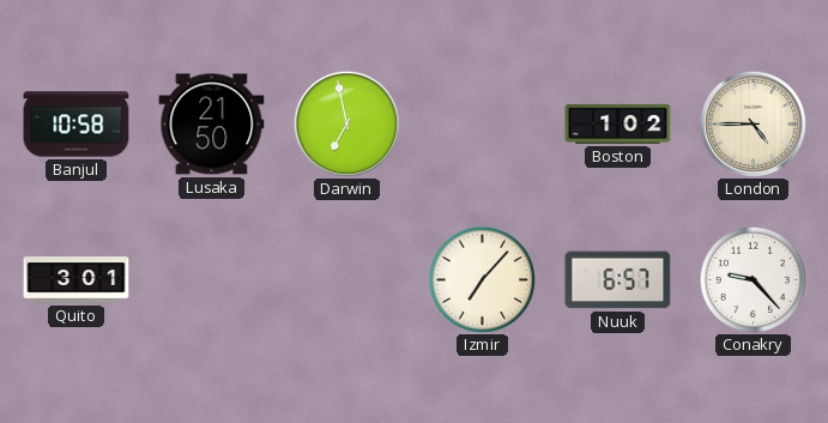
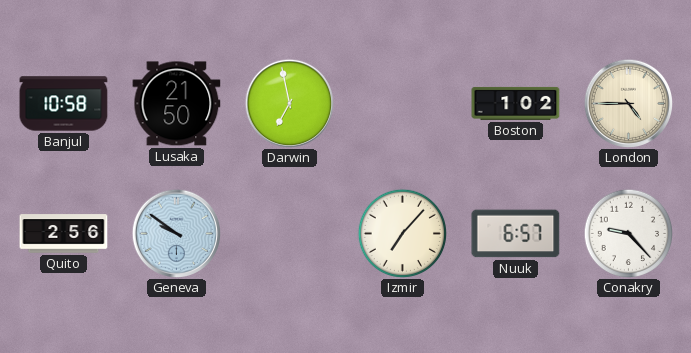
Quito: 3:01 -> 2:56
Geneva: none -> 9:51
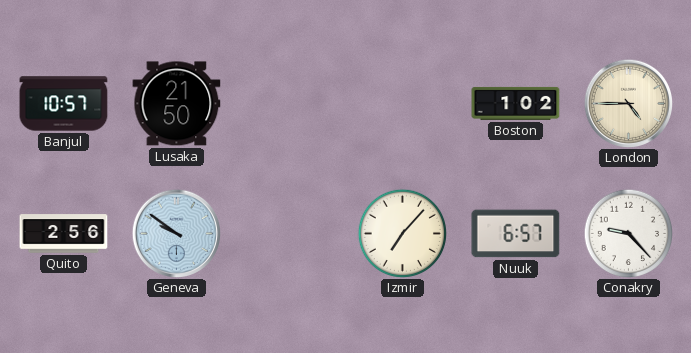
Banjul: 10:58 -> 10:57
Darwin: 6:58 -> none
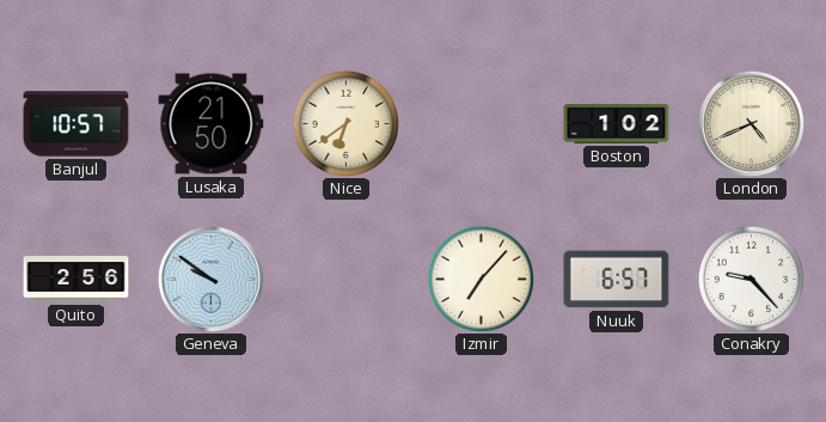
Nice: none -> 6:39
London: 4:45 -> 4:41
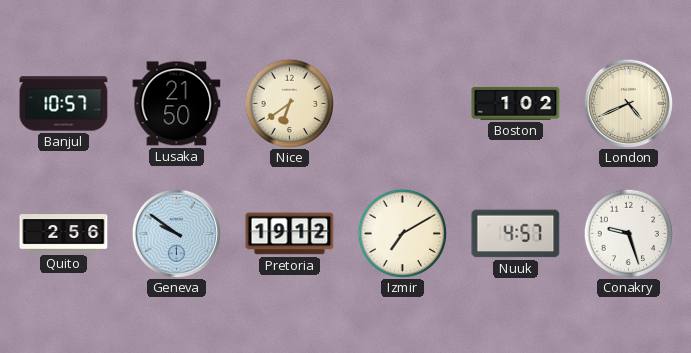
Pretoria: none -> 19:12
Izmir: 7:07 -> 7:10
Nuuk: 6:57 -> 4:57
Conakry: 9:23 -> 9:27
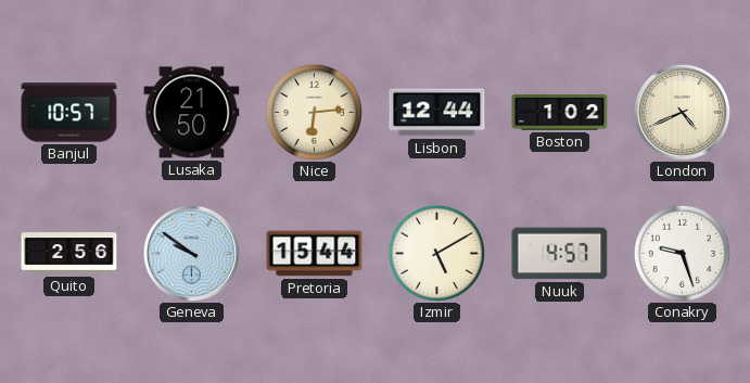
Nice: 6:39 -> 6:14
Lisbon: none -> 12:44
Pretoria: 19:12 -> 15:44
Izmir: 7:10 -> 5:10
